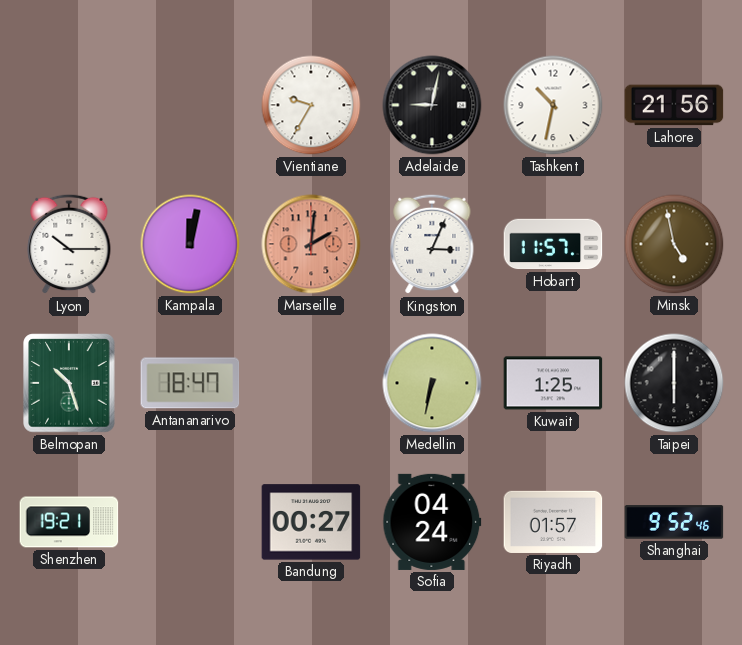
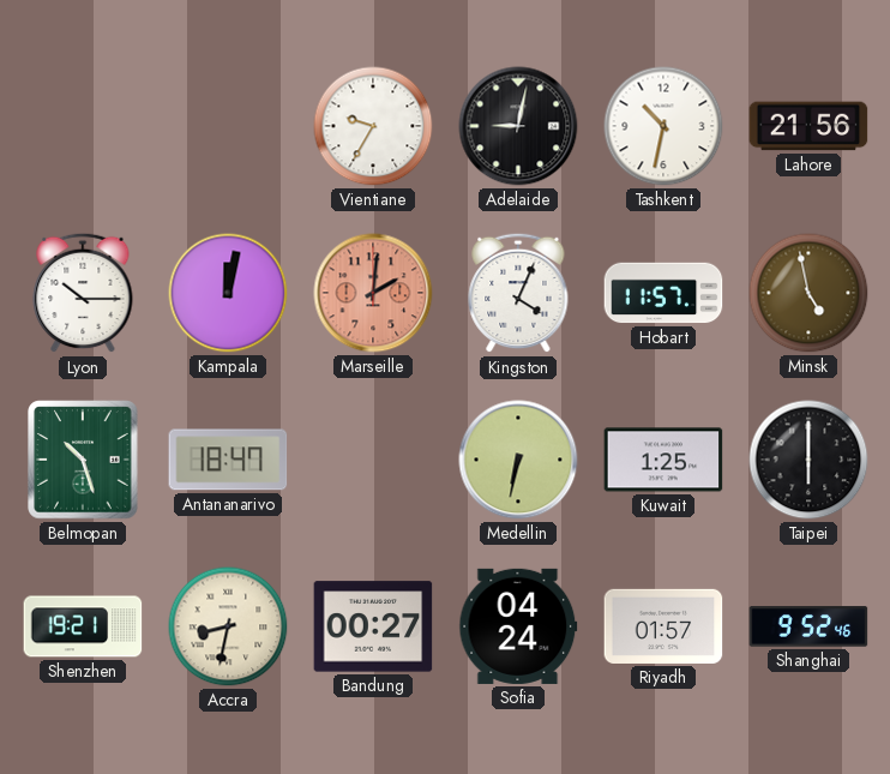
Kingston: 3:04 -> 4:04
Accra: none -> 8:32
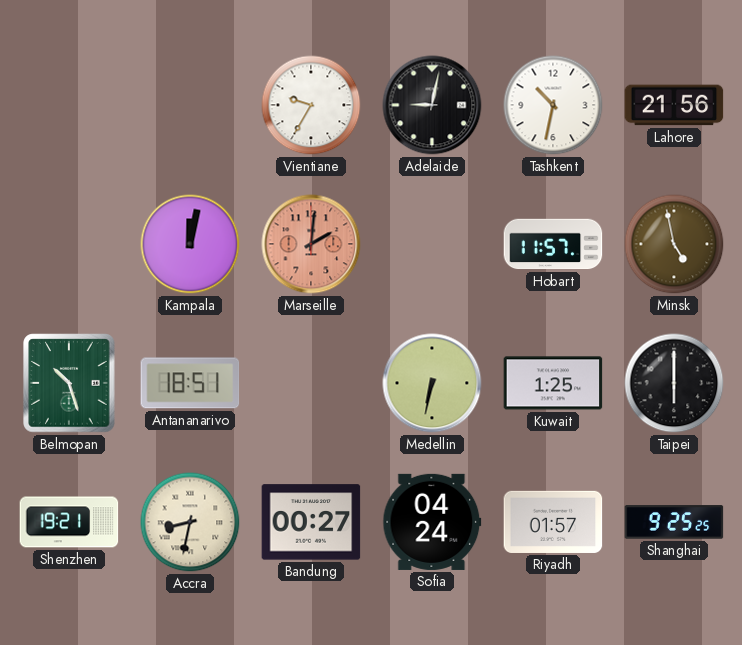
Lyon: 10:15 -> none
Kingston: 4:04 -> none
Antananarivo: 18:47 -> 18:51
Shanghai: 9:52 -> 9:25
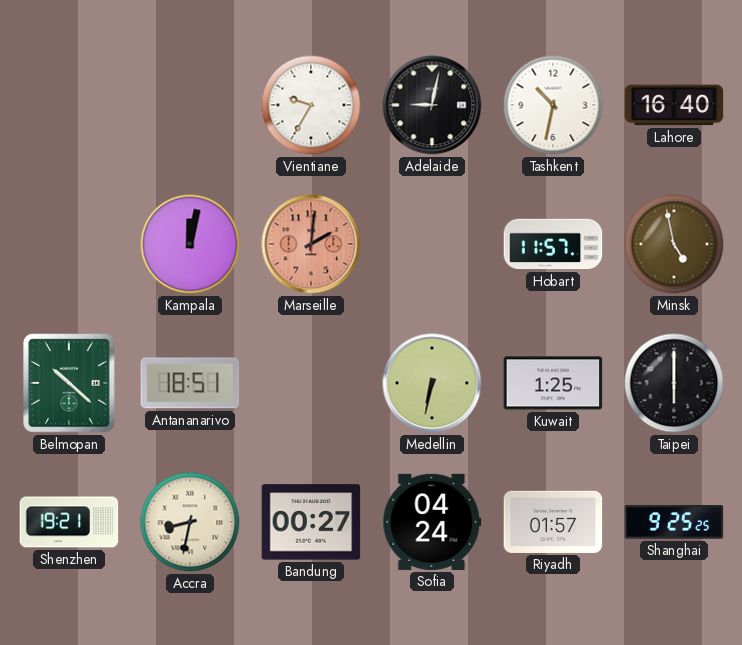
Lahore: 21:56 -> 16:40
Belmopan: 10:27 -> 10:22
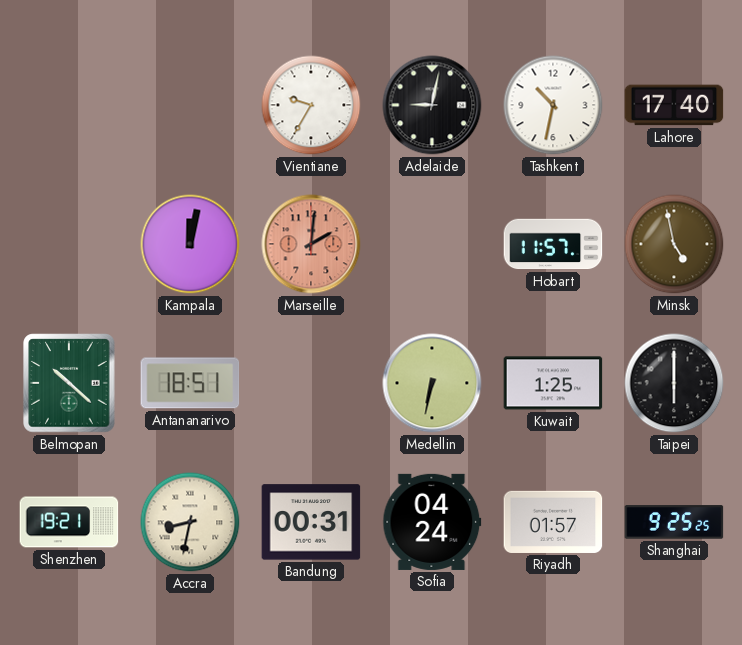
Lahore: 16:40 -> 17:40
Bandung: 00:27 -> 00:31
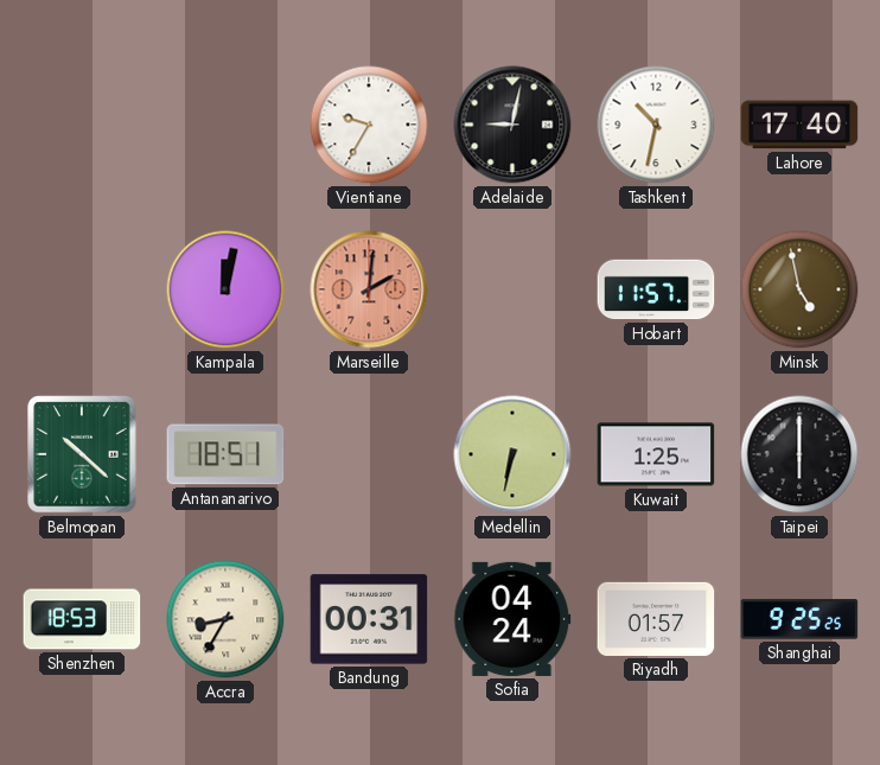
Shenzhen: 19:21 -> 18:53
Accra: 8:32 -> 8:35
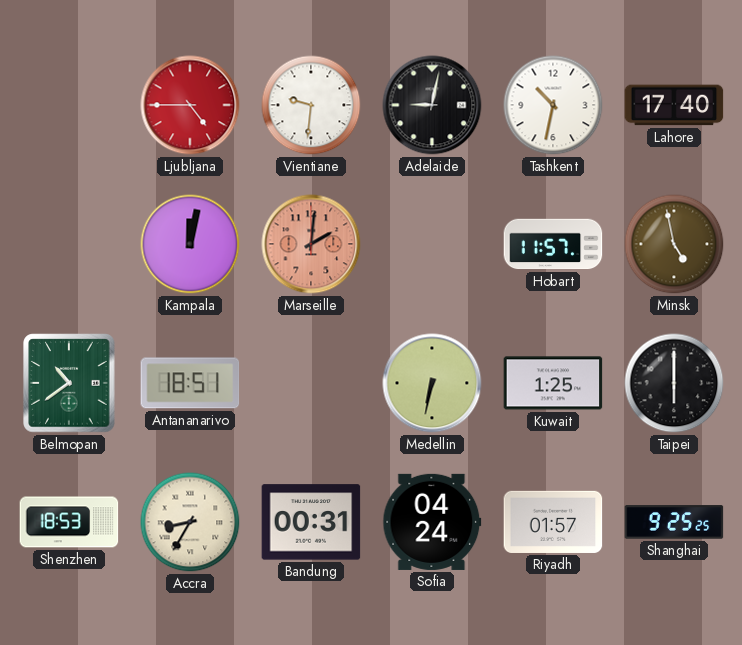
Ljubljana: none -> 4:45
Vientiane: 9:35 -> 9:31
Belmopan: 10:22 -> 10:39
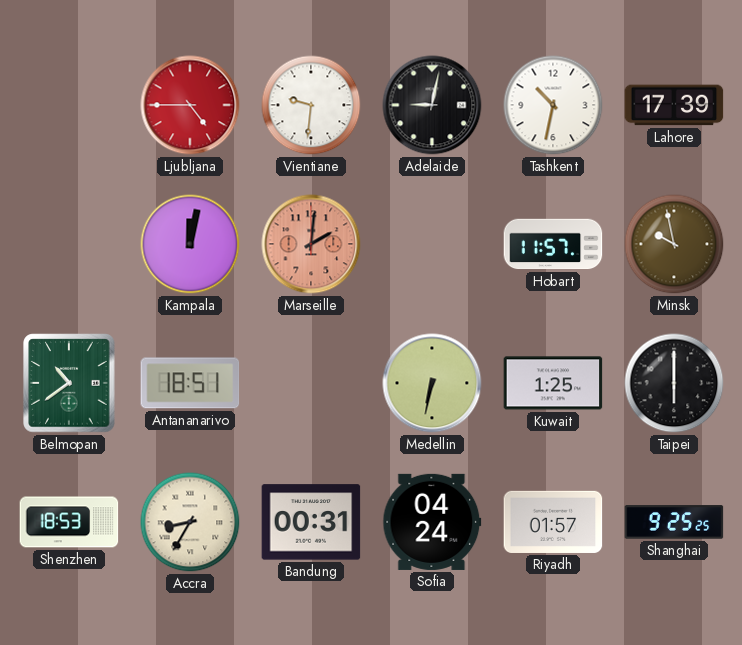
Lahore: 17:40 -> 17:39
Minsk: 4:58 -> 9:58
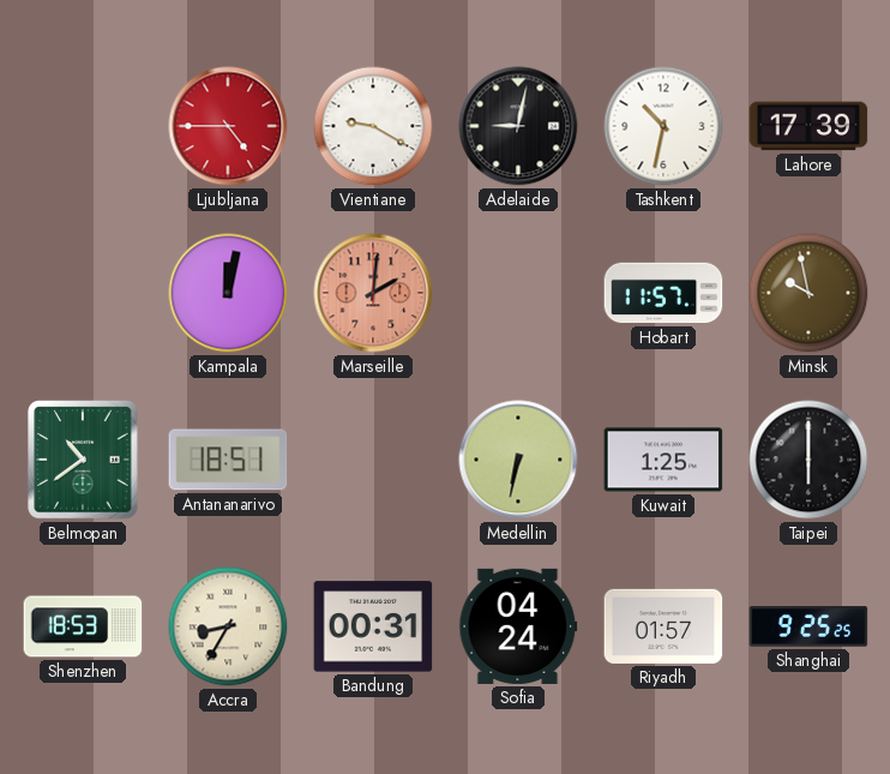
Vientiane: 9:31 -> 9:20
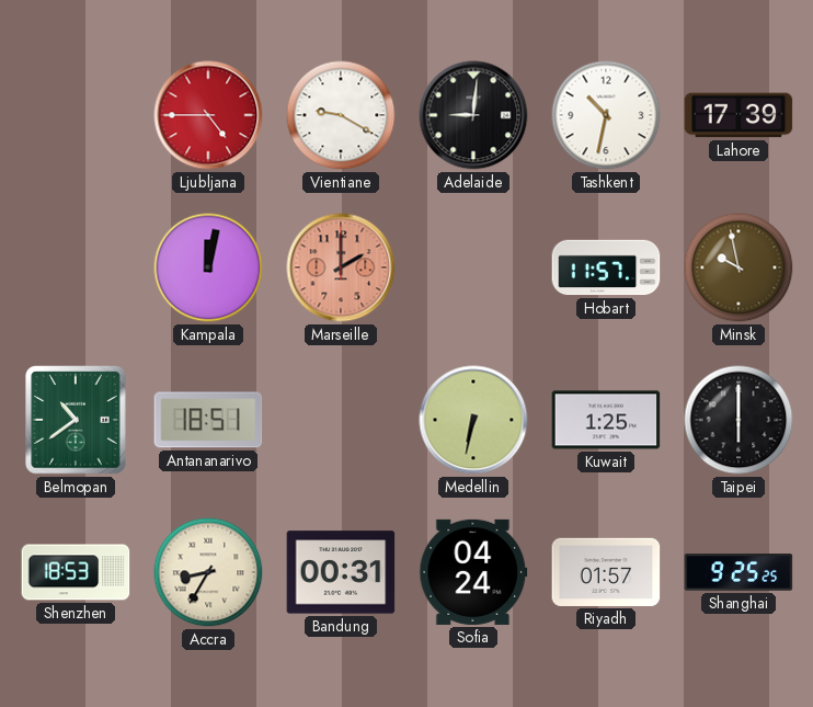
Adelaide: 9:02 -> 9:01
Marseille: 2:01 -> 2:00
